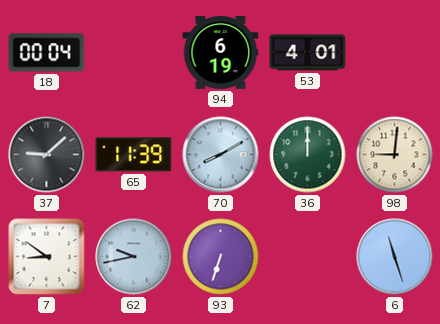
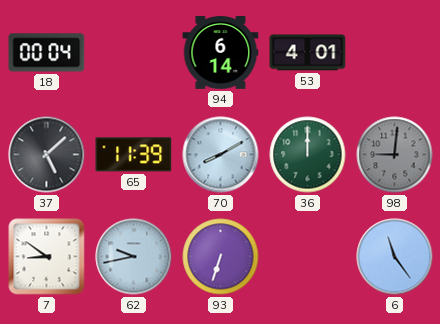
94: 6:19 -> 6:14
37: 9:08 -> 5:08
98 dial: cream -> grey
6: 11:27 -> 11:24
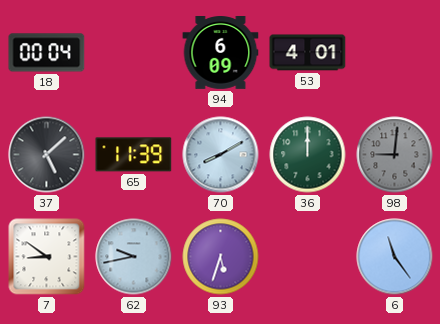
94: 6:14 -> 6:09
93: 6:33 -> 5:33
